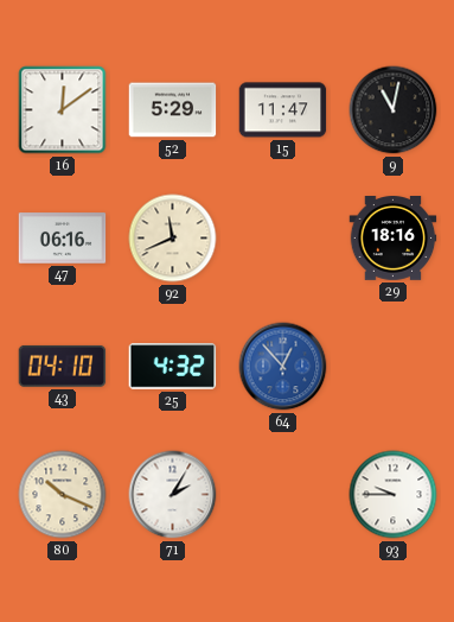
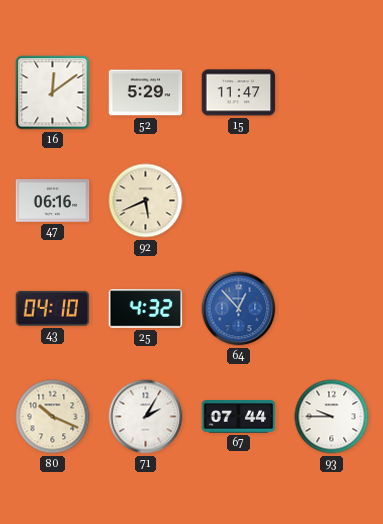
9: 11:02 -> none
92: 11:41 -> 5:41
29: 18:16 -> none
67: none -> 07:44
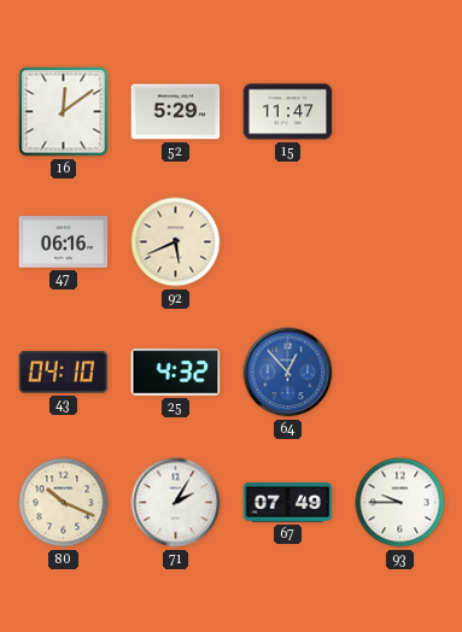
67: 07:44 -> 07:49
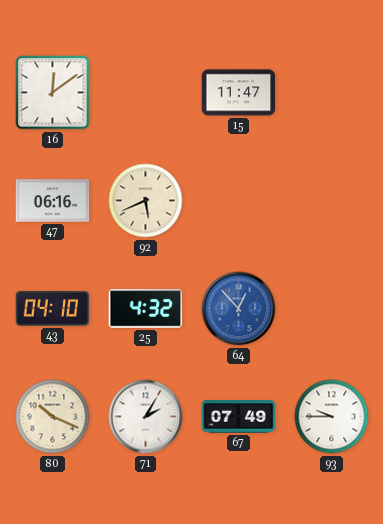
52: 5:29 -> none
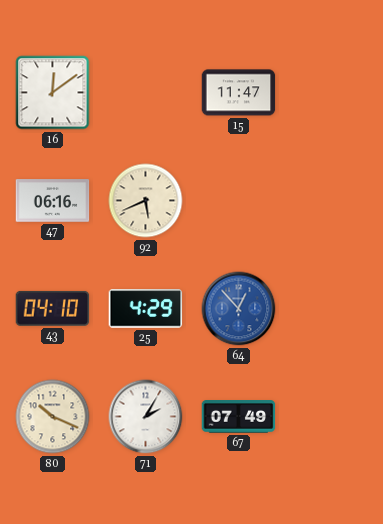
25: 4:32 -> 4:29
93: 9:45 -> none
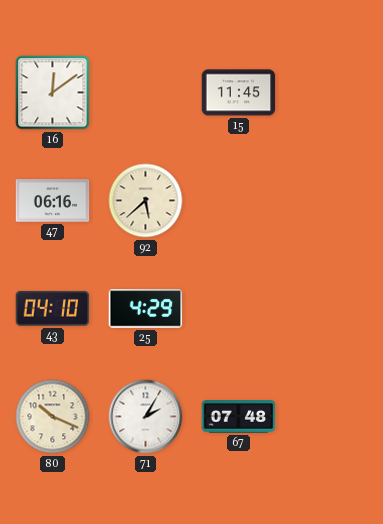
15: 11:47 -> 11:45
92: 5:41 -> 5:38
64: 12:53 -> none
67: 07:49 -> 07:48
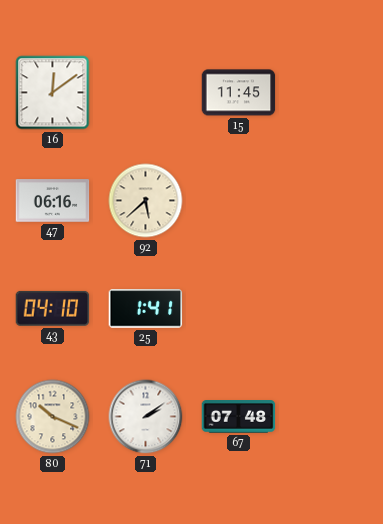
25: 4:29 -> 1:41
71: 2:05 -> 2:09
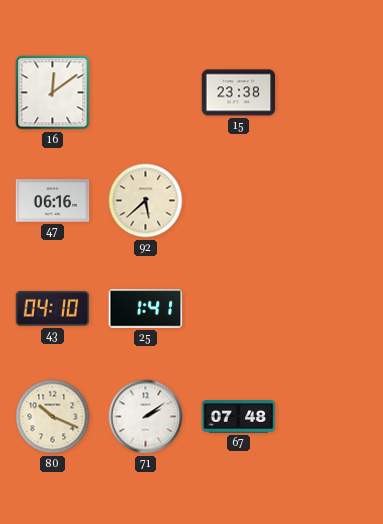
15: 11:45 -> 23:38
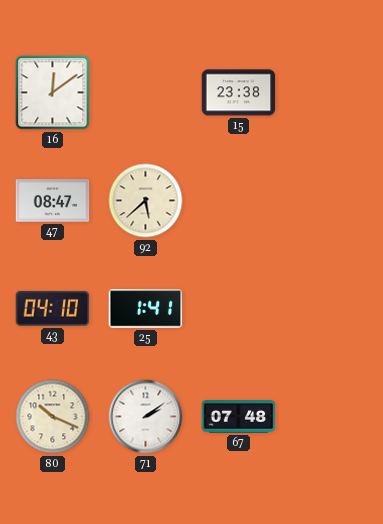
47: 06:16 -> 08:47
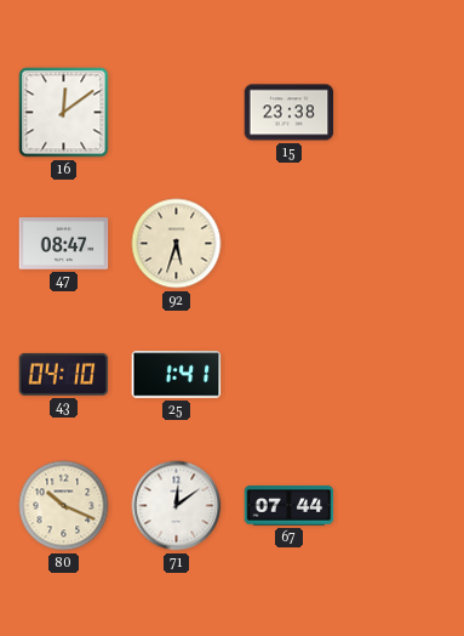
92: 5:38 -> 5:33
71: 2:09 -> 12:09
67: 07:48 -> 07:44
